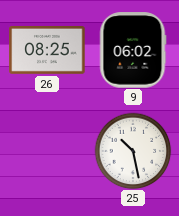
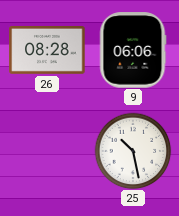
26: 08:25 -> 08:28
9: 06:02 -> 06:06
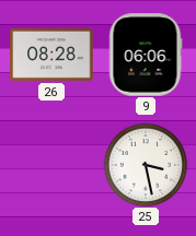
25: 10:28 -> 3:28
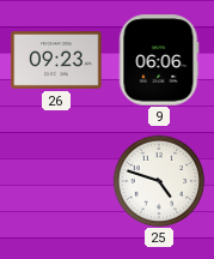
26: 08:28 -> 09:23
25: 3:28 -> 4:48
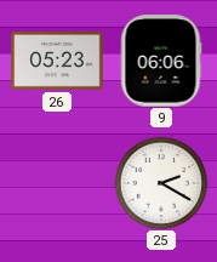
26: 09:23 -> 05:23
25: 4:48 -> 2:20
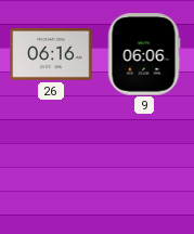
26: 05:23 -> 06:16
25: 2:20 -> none
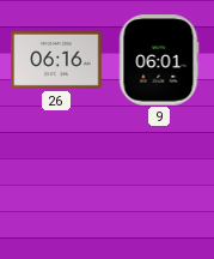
9: 06:06 -> 06:01
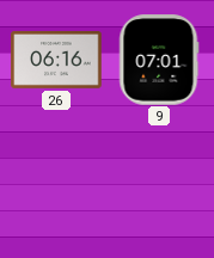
9: 06:01 -> 07:01
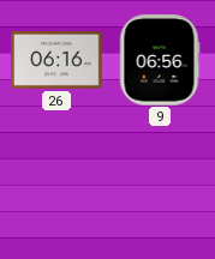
9: 07:01 -> 06:56
